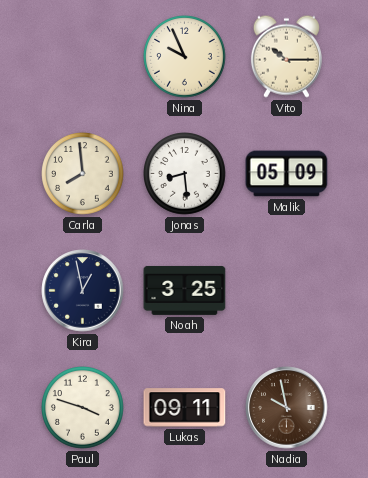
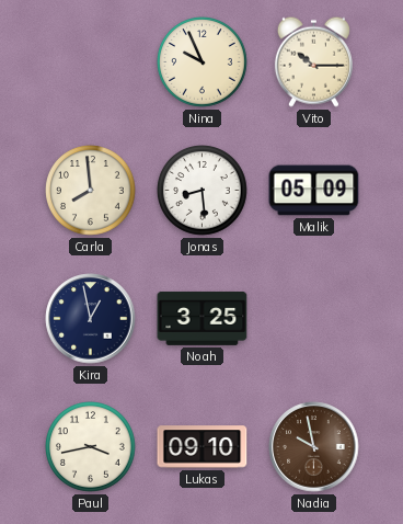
Paul: 3:48 -> 3:43
Lukas: 09:11 -> 09:10
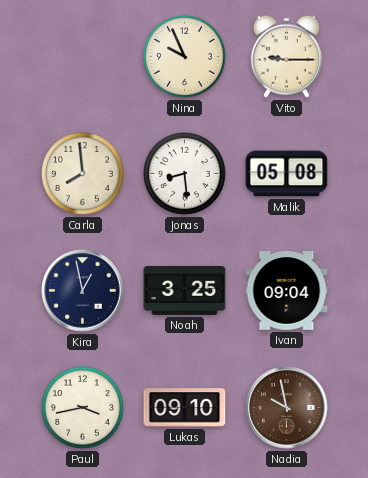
Vito: 10:15 -> 9:15
Malik: 05:09 -> 05:08
Ivan: none -> 09:04
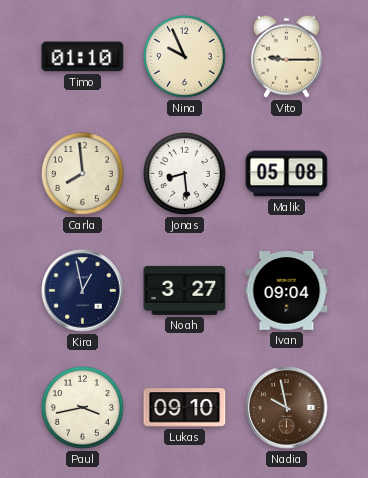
Timo: none -> 01:10
Noah: 3:25 -> 3:27
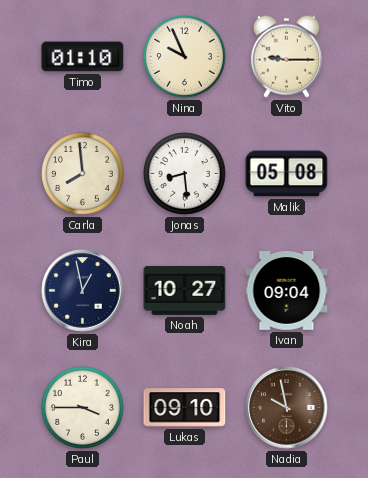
Noah: 3:27 -> 10:27
Paul: 3:43 -> 3:45
